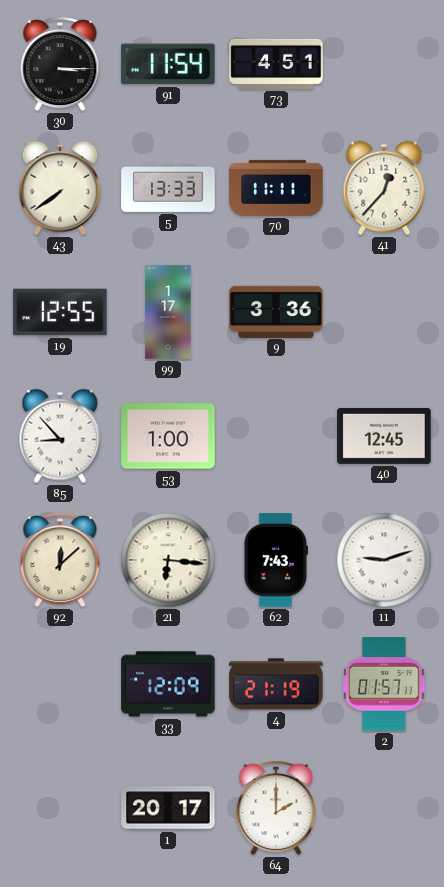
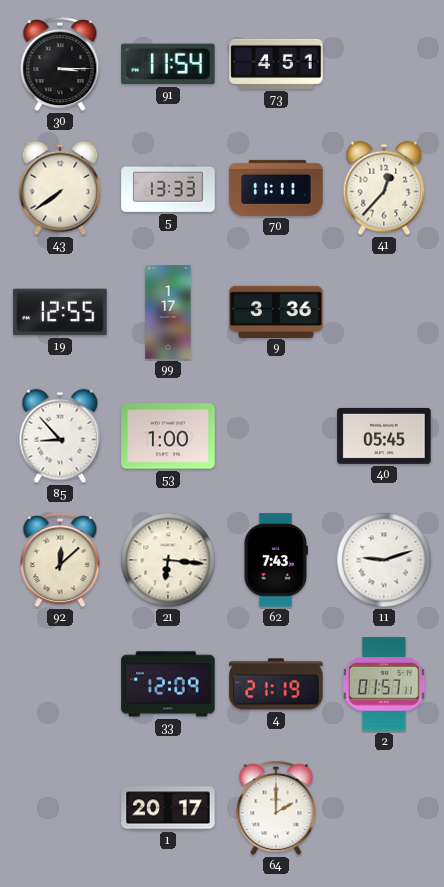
40: 12:45 -> 05:45
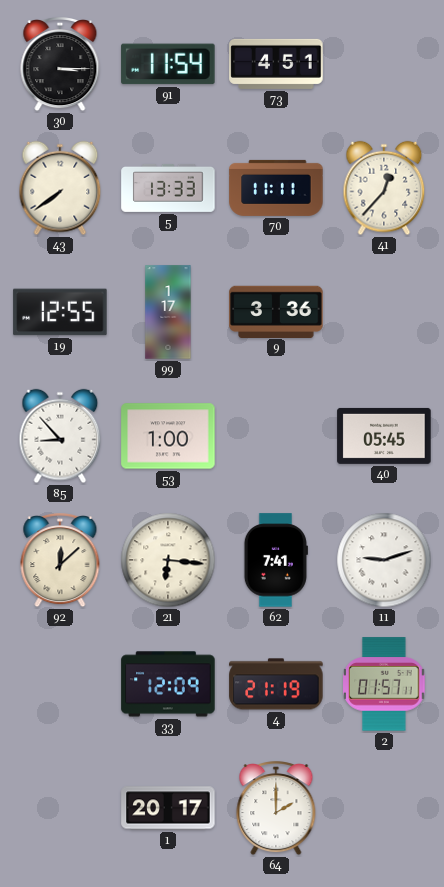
62: 7:43 -> 7:41
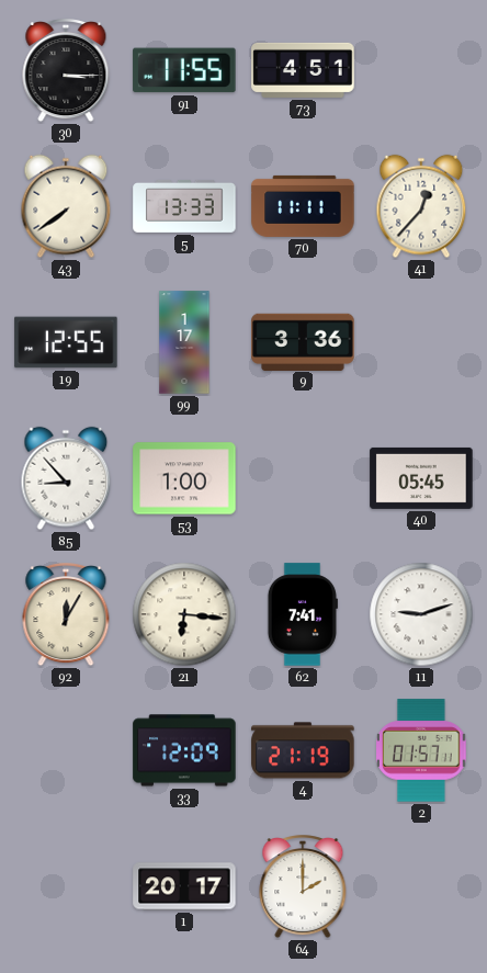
91: 11:54 -> 11:55
92: 12:08 -> 12:05
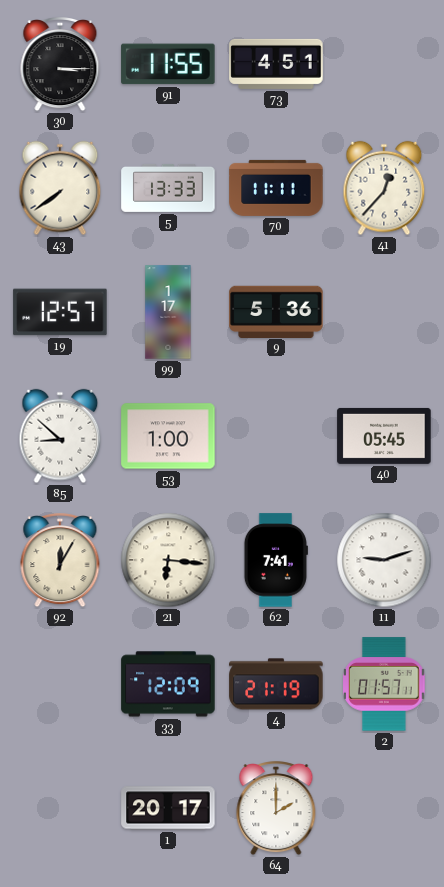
19: 12:55 -> 12:57
9: 3:36 -> 5:36
85: 8:53 -> 8:52
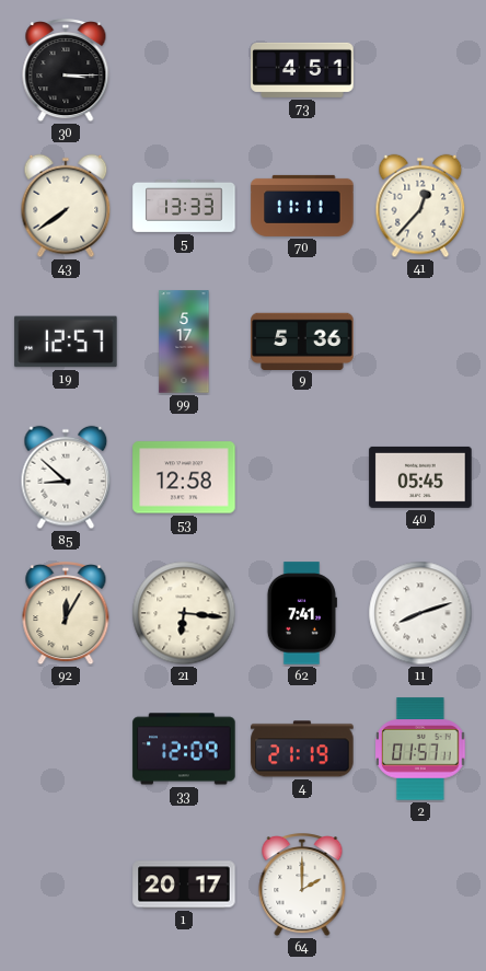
91: 11:55 -> none
99: 1:17 -> 5:17
53: 1:00 -> 12:58
11: 9:12 -> 8:12
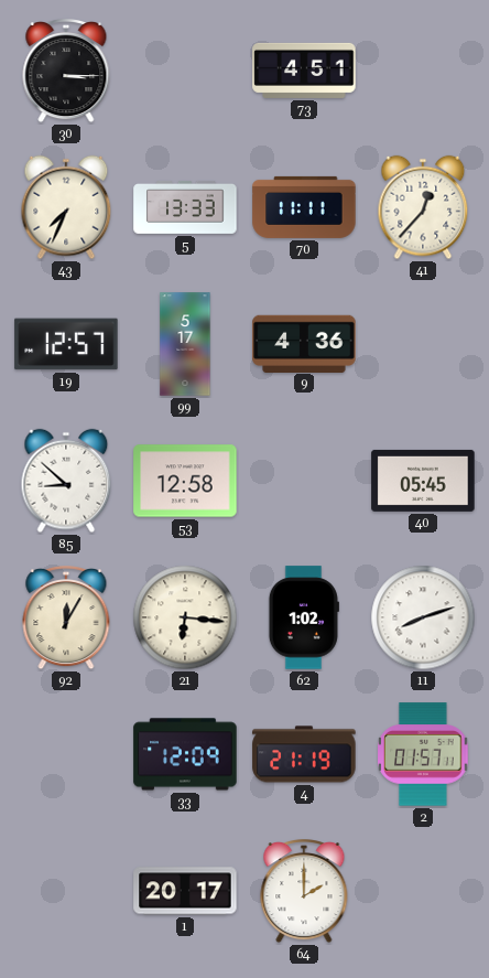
43: 7:39 -> 7:34
9: 5:36 -> 4:36
62: 7:41 -> 1:02
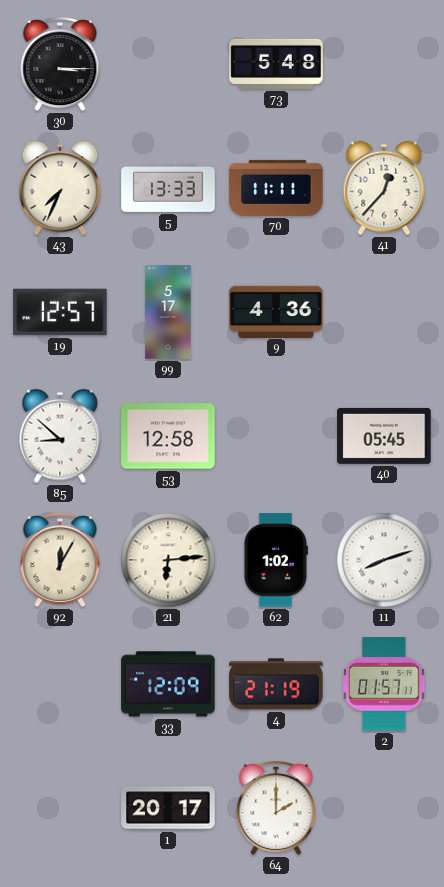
73: 4:51 -> 5:48
21: 6:16 -> 6:14
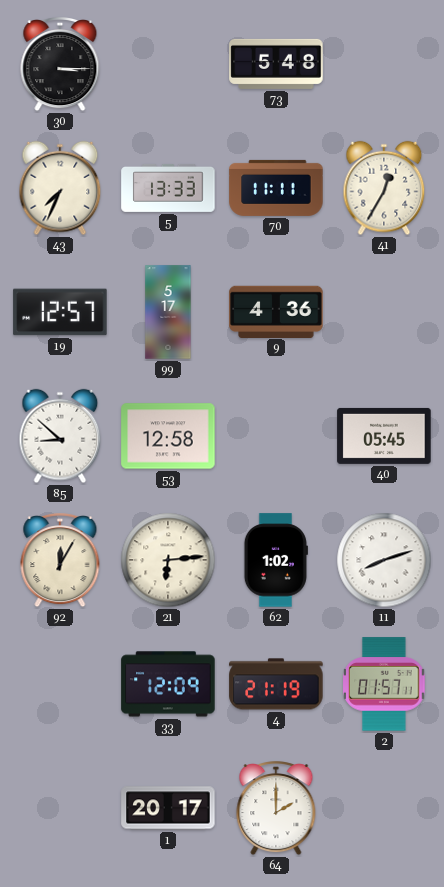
41: 12:37 -> 12:35
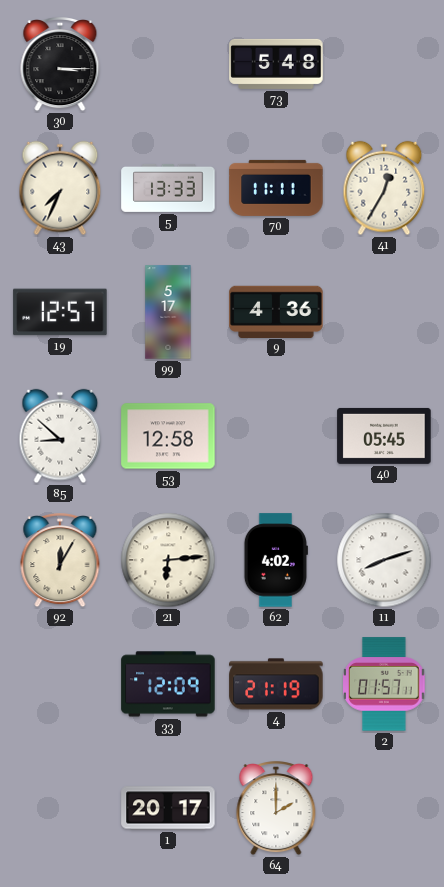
62: 1:02 -> 4:02
